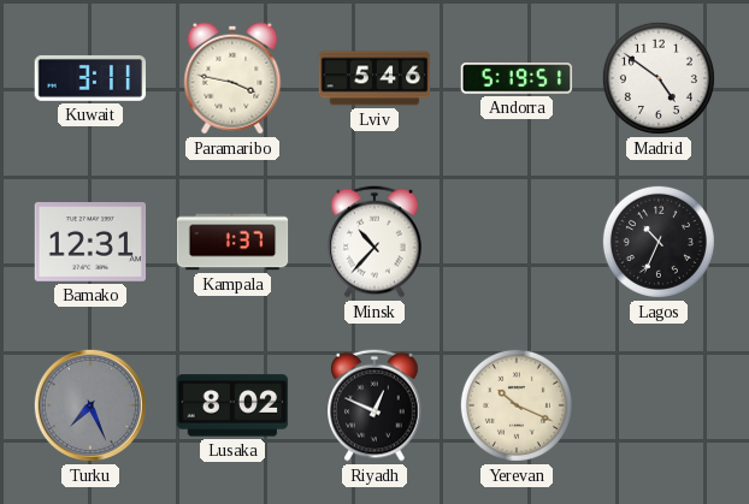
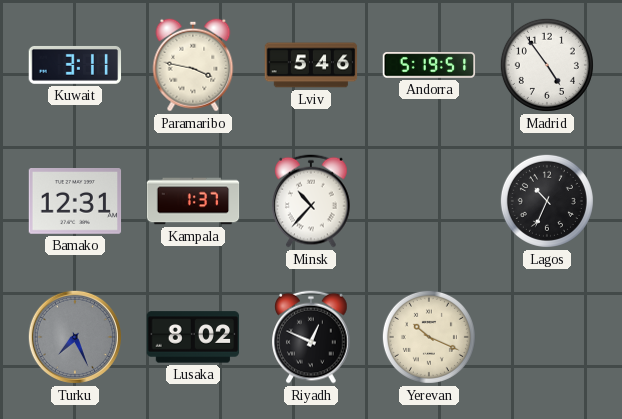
Madrid: 4:51 -> 4:54
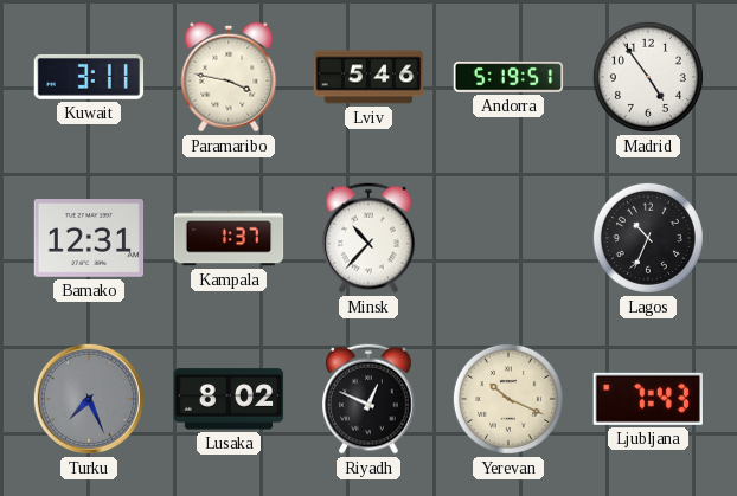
Ljubljana: none -> 7:43
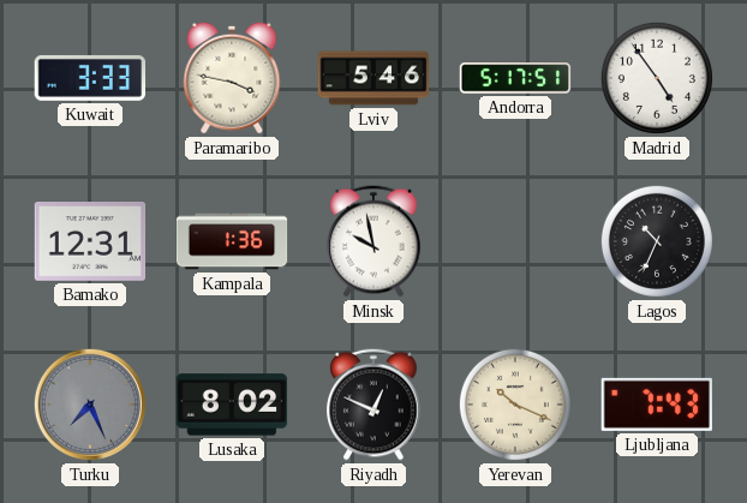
Kuwait: 3:11 -> 3:33
Andorra: 5:19 -> 5:17
Kampala: 1:37 -> 1:36
Minsk: 10:37 -> 9:58
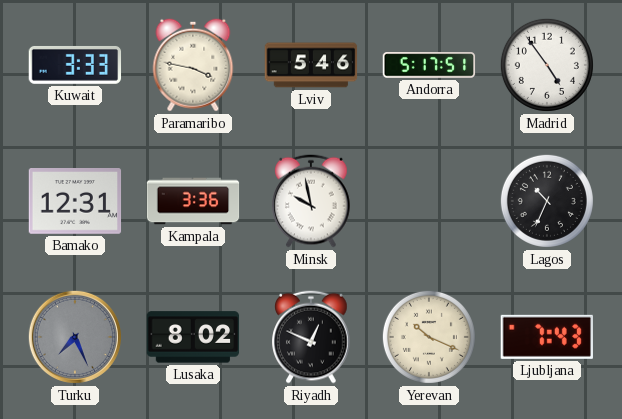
Kampala: 1:36 -> 3:36
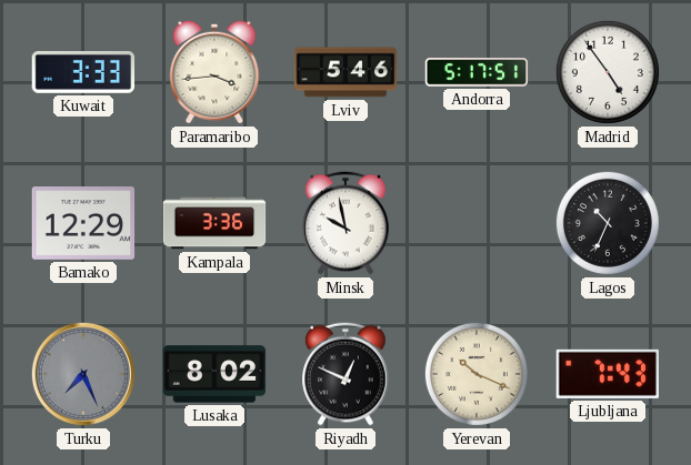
Paramaribo: 3:47 -> 3:44
Bamako: 12:31 -> 12:29
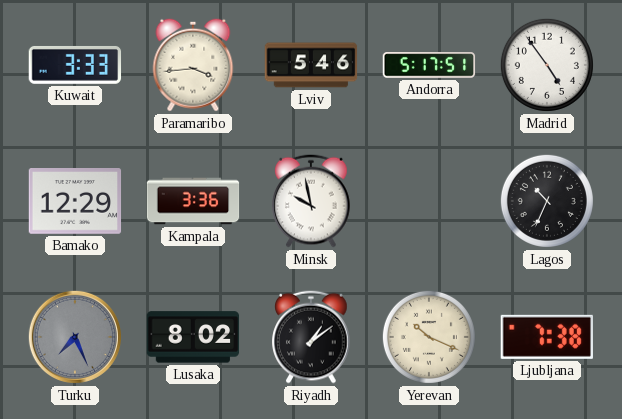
Riyadh: 12:49 -> 1:09
Ljubljana: 7:43 -> 7:38
